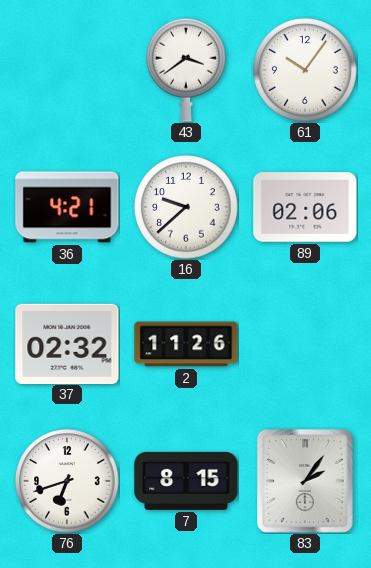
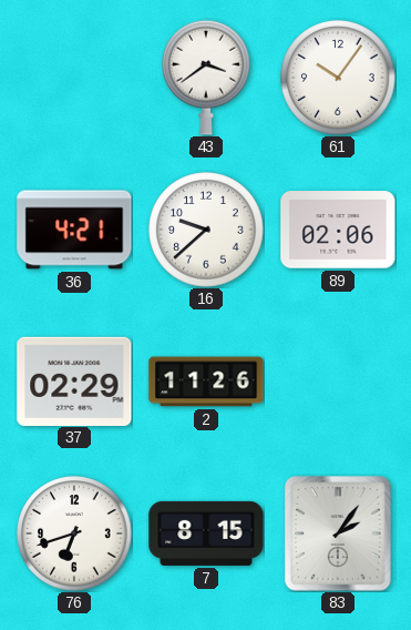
37: 02:32 -> 02:29
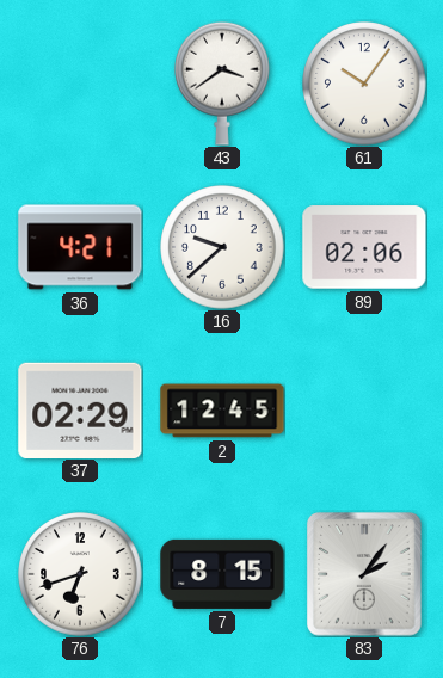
2: 11:26 -> 12:45
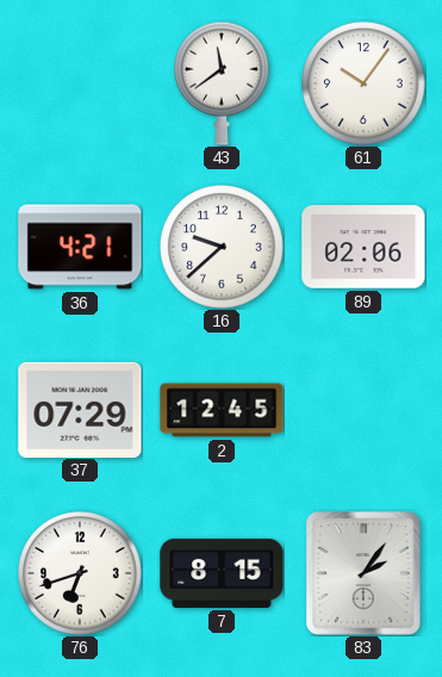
43: 3:39 -> 11:39
37: 02:29 -> 07:29
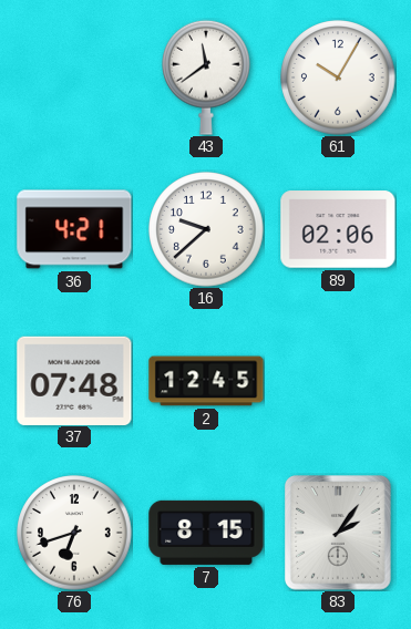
61: 10:06 -> 10:05
37: 07:29 -> 07:48
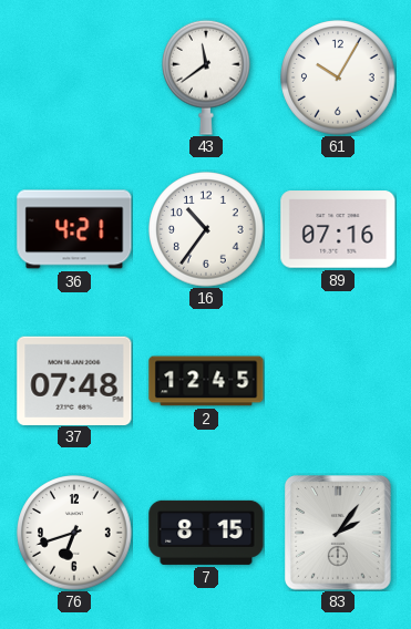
16: 9:38 -> 10:36
89: 02:06 -> 07:16
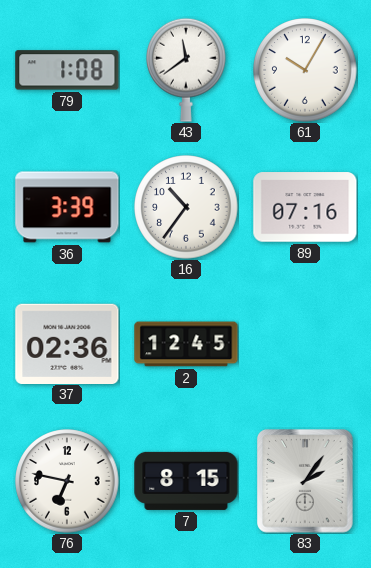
79: none -> 1:08
36: 4:21 -> 3:39
37: 07:48 -> 02:36
76: 6:42 -> 6:47
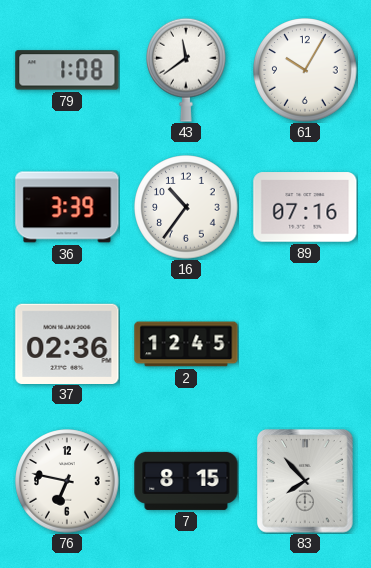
83: 2:06 -> 7:53
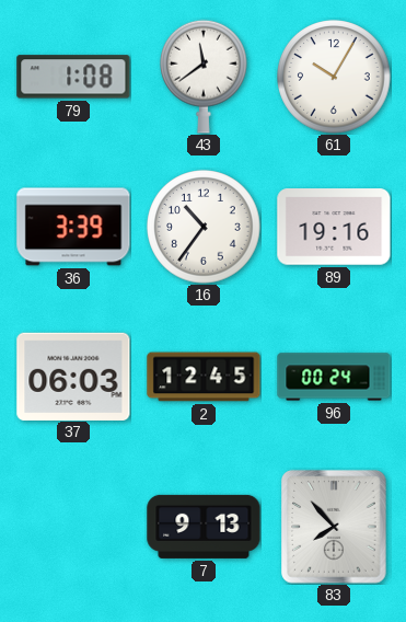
89: 07:16 -> 19:16
37: 02:36 -> 06:03
96: none -> 00:24
76: 6:47 -> none
7: 8:15 -> 9:13
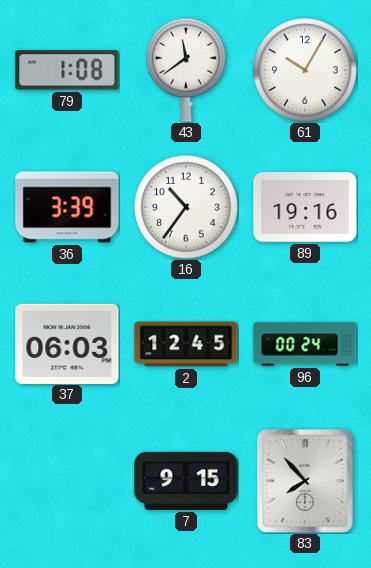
7: 9:13 -> 9:15
